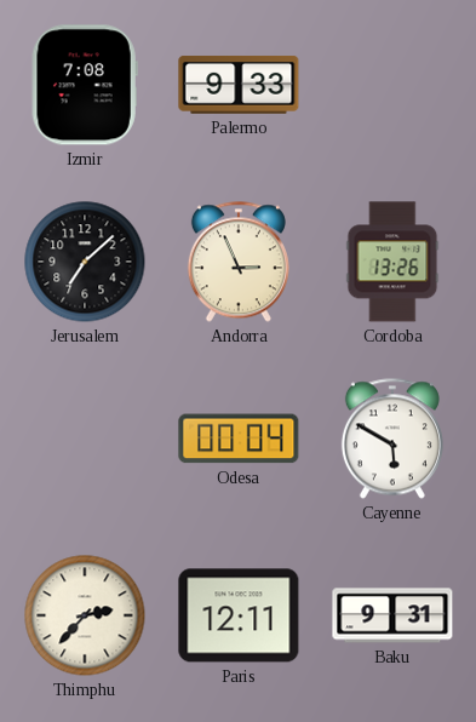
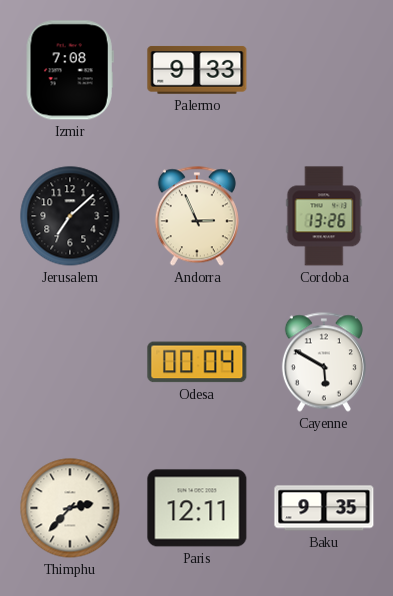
Baku: 9:31 -> 9:35
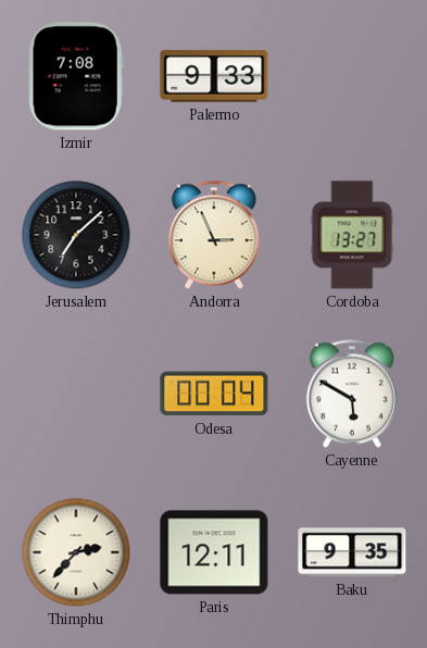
Cordoba: 13:26 -> 13:27
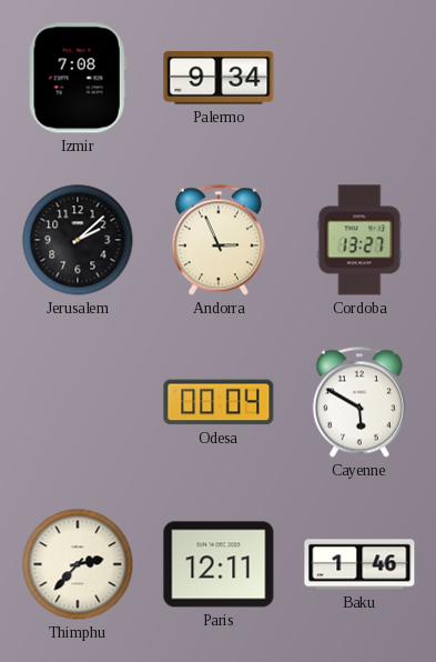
Palermo: 9:33 -> 9:34
Jerusalem: 7:08 -> 2:08
Baku: 9:35 -> 1:46
